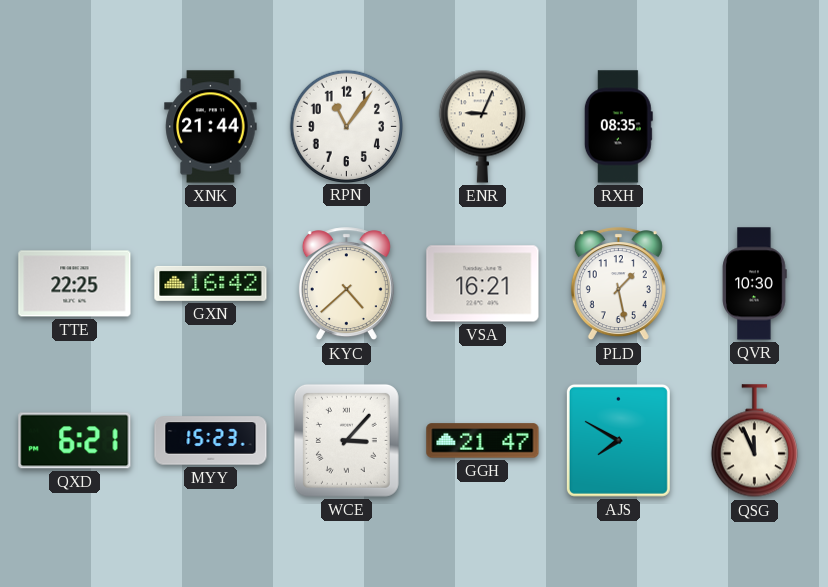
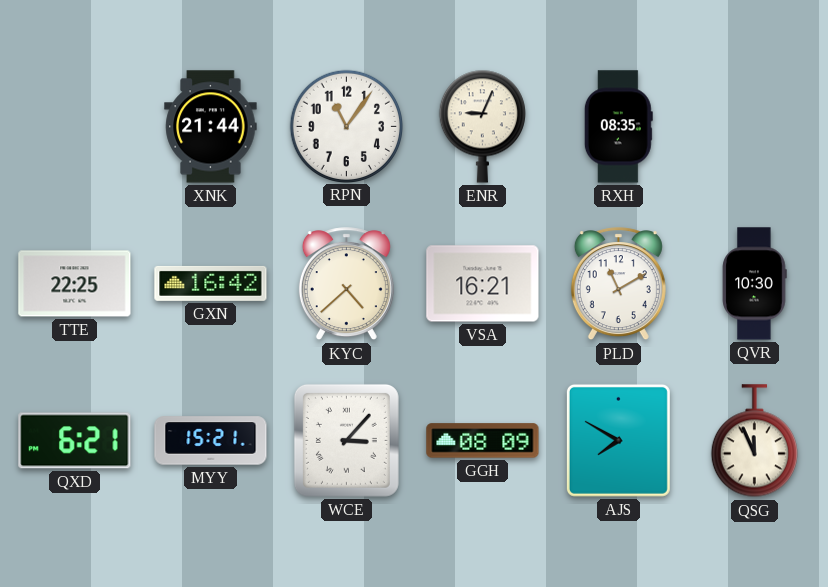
PLD: 1:28 -> 11:10
MYY: 15:23 -> 15:21
GGH: 21:47 -> 08:09
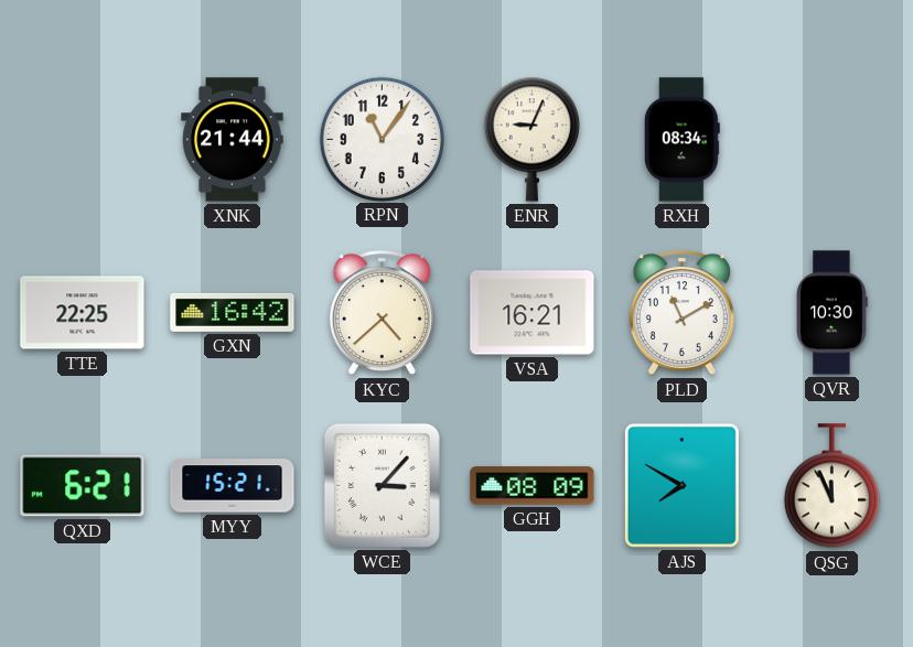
RXH: 08:35 -> 08:34
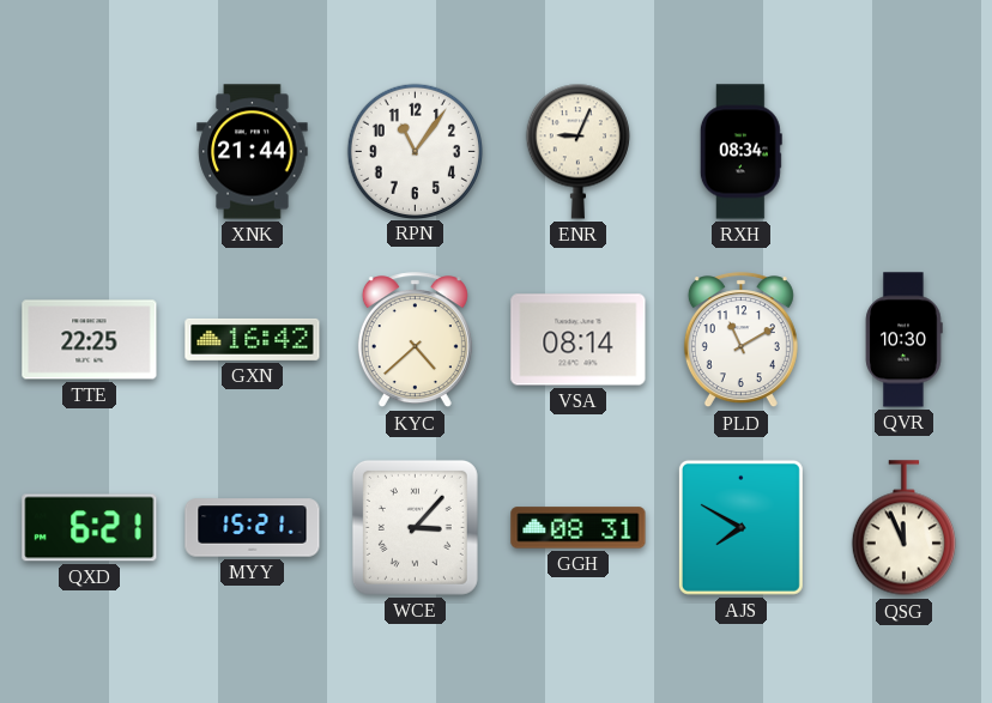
VSA: 16:21 -> 08:14
GGH: 08:09 -> 08:31
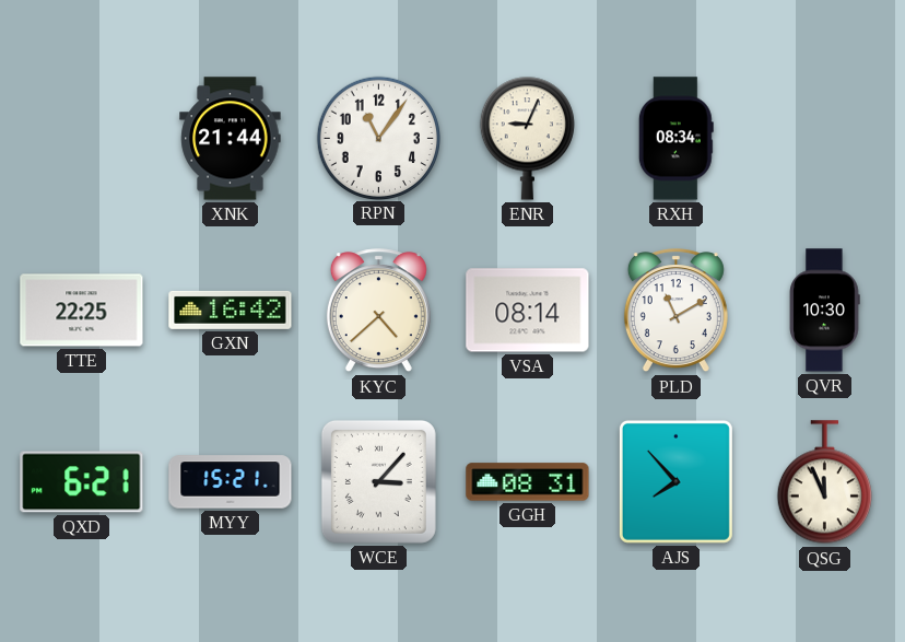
AJS: 7:50 -> 7:53
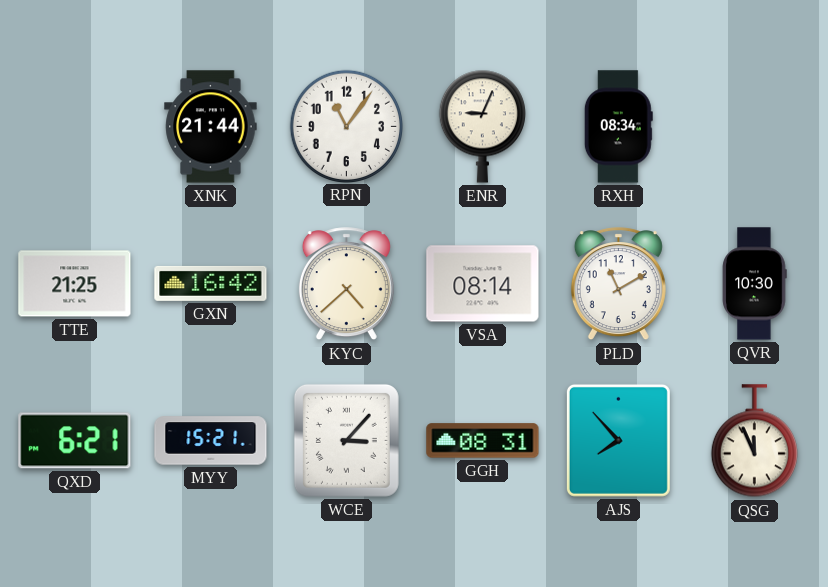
TTE: 22:25 -> 21:25
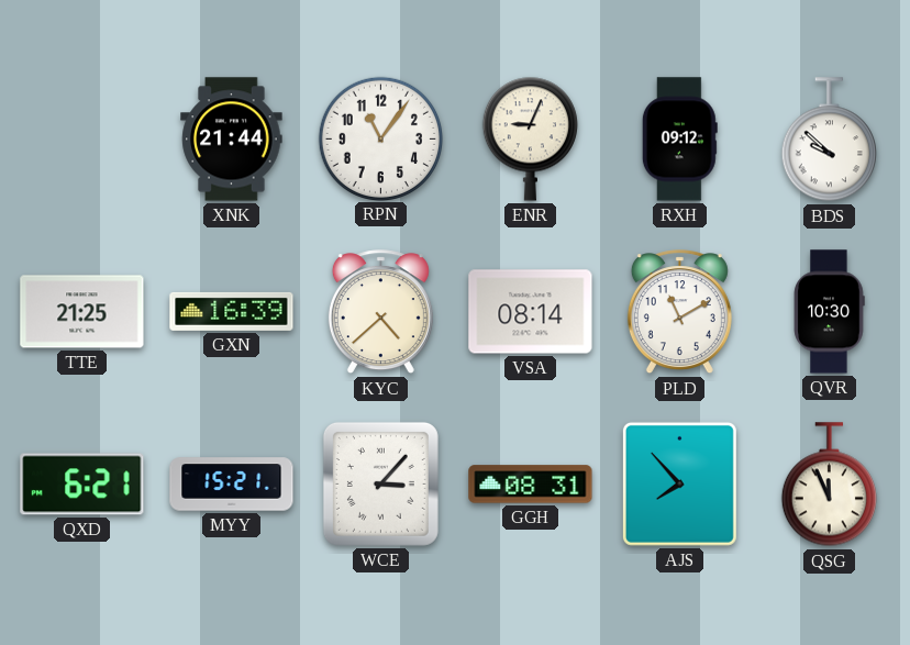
RXH: 08:34 -> 09:12
BDS: none -> 9:52
GXN: 16:42 -> 16:39
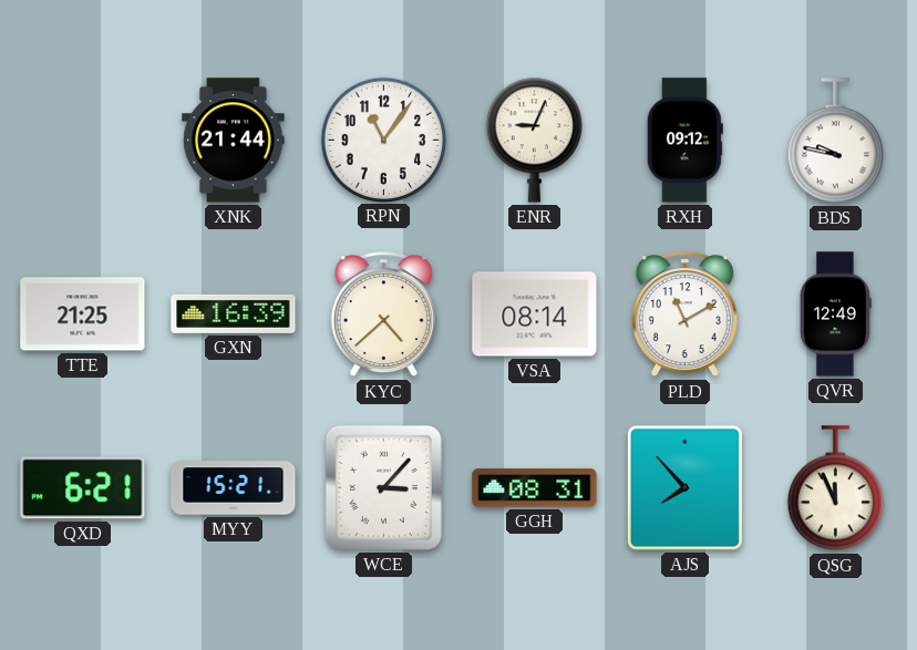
BDS: 9:52 -> 9:47
QVR: 10:30 -> 12:49
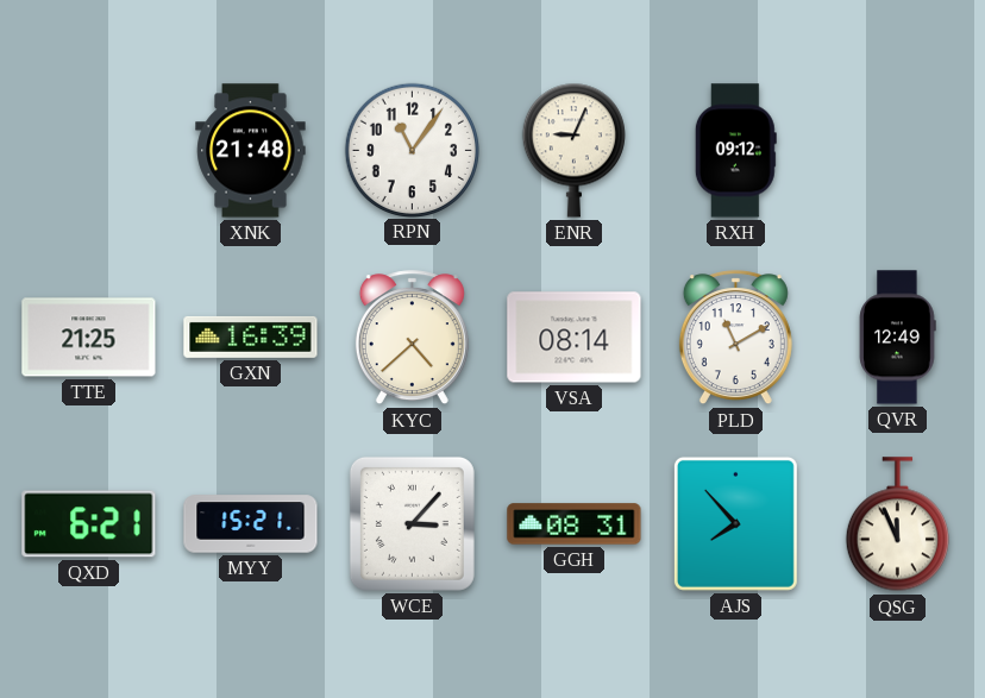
XNK: 21:44 -> 21:48
BDS: 9:47 -> none
